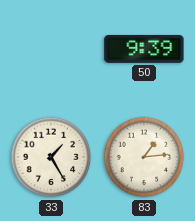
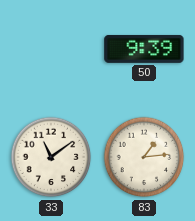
33: 1:25 -> 11:09
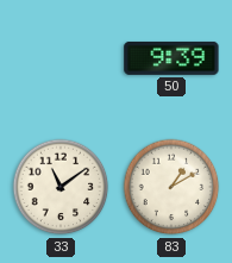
83: 1:14 -> 1:10
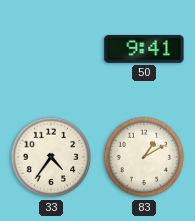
50: 9:39 -> 9:41
33: 11:09 -> 4:36
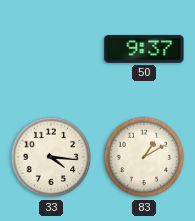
50: 9:41 -> 9:37
33: 4:36 -> 4:16
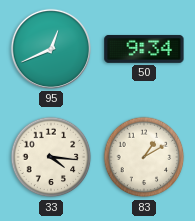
95: none -> 12:41
50: 9:37 -> 9:34
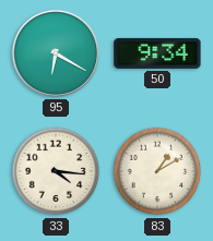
95: 12:41 -> 6:20
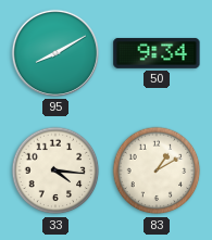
95: 6:20 -> 8:10
